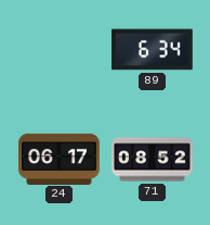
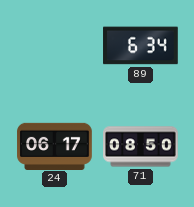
71: 08:52 -> 08:50
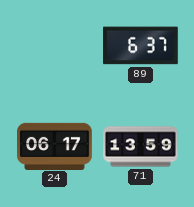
89: 6:34 -> 6:37
71: 08:50 -> 13:59
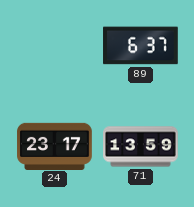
24: 06:17 -> 23:17
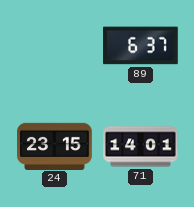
24: 23:17 -> 23:15
71: 13:59 -> 14:01
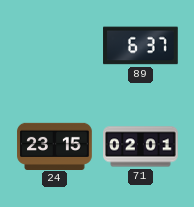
71: 14:01 -> 02:01
